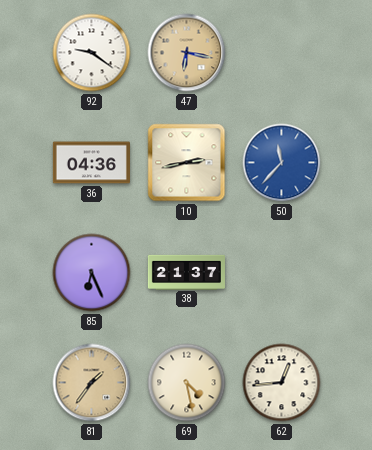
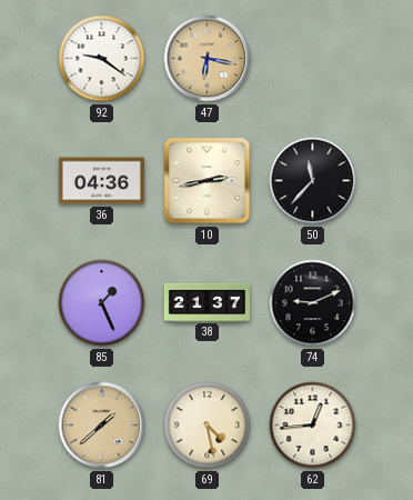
50 dial: blue -> black
85: 6:26 -> 1:26
74: none -> 9:11
81: 1:36 -> 1:38
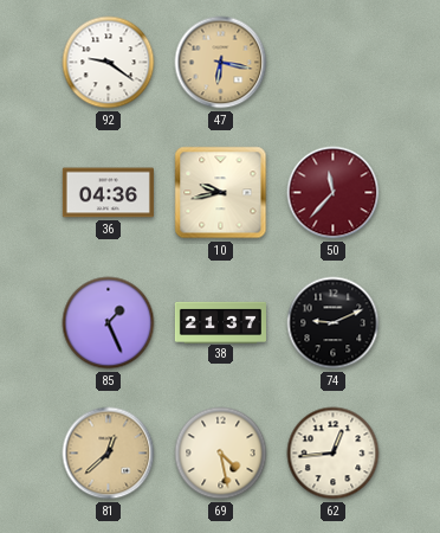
10: 2:43 -> 9:43
50 dial: black -> burgundy
81: 1:38 -> 12:38
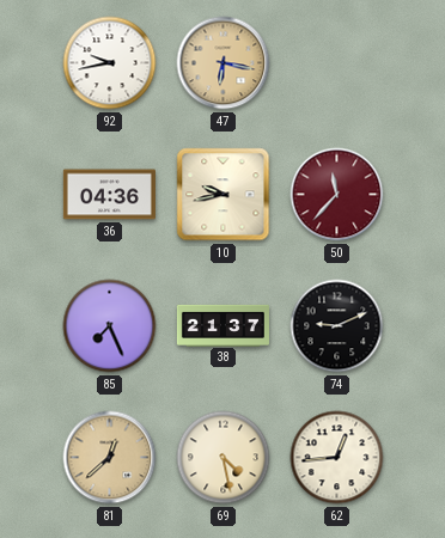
92: 9:21 -> 9:43
85: 1:26 -> 7:26
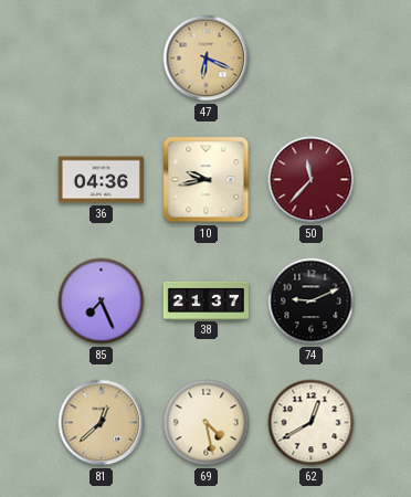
92: 9:43 -> none
47: 6:17 -> 6:19
62: 12:44 -> 12:40
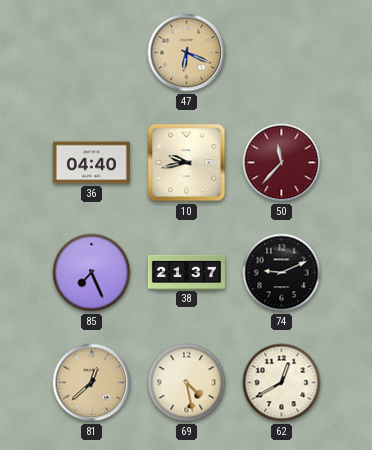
36: 04:36 -> 04:40
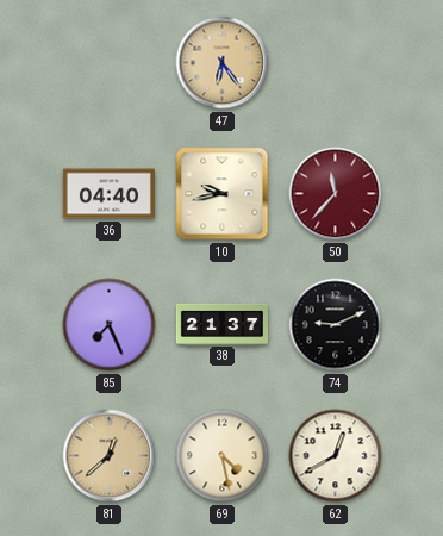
47: 6:19 -> 6:24
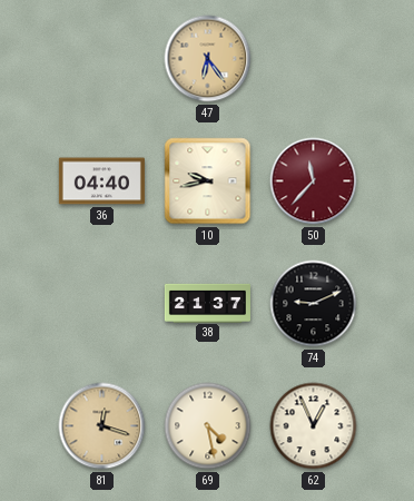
85: 7:26 -> none
81: 12:38 -> 12:18
62: 12:40 -> 12:56
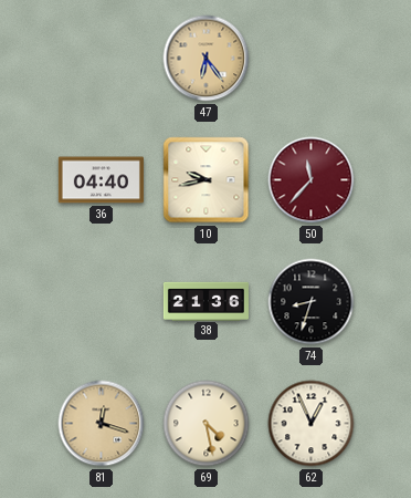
38: 21:37 -> 21:36
74: 9:11 -> 8:33
